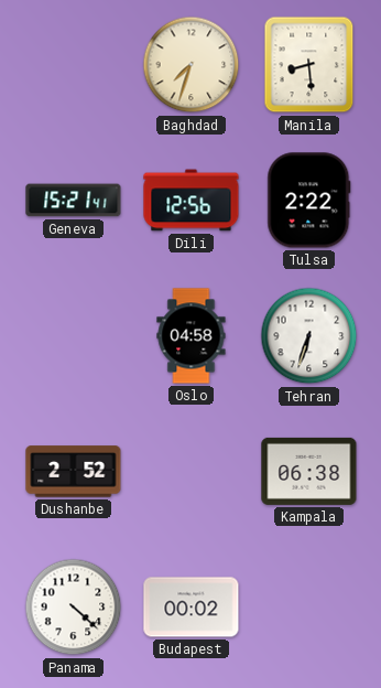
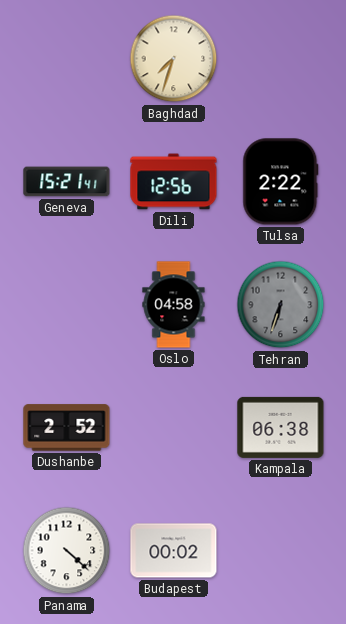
Manila: 8:29 -> none
Tehran dial: white -> grey
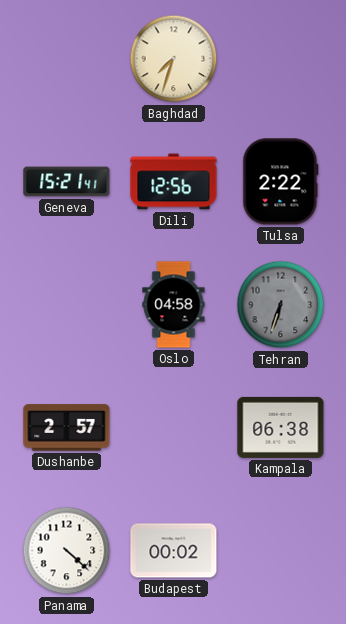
Dushanbe: 2:52 -> 2:57
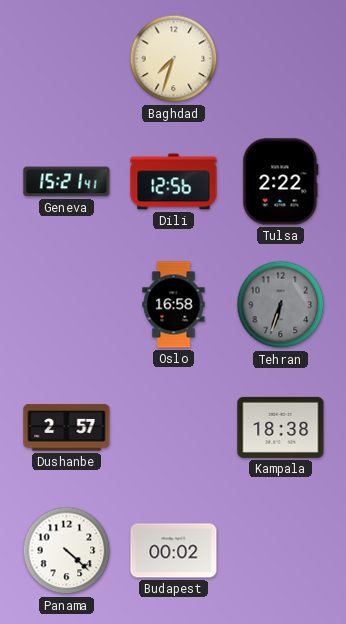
Oslo: 04:58 -> 16:58
Kampala: 06:38 -> 18:38
